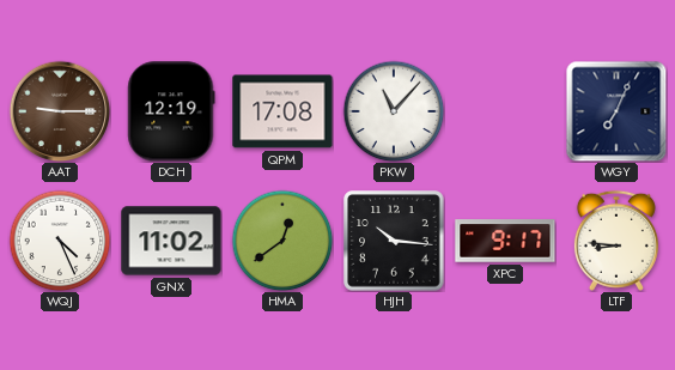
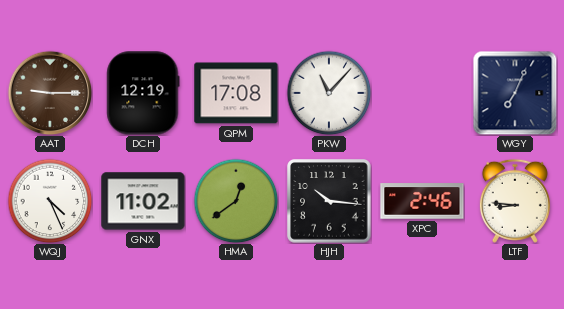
XPC: 9:17 -> 2:46
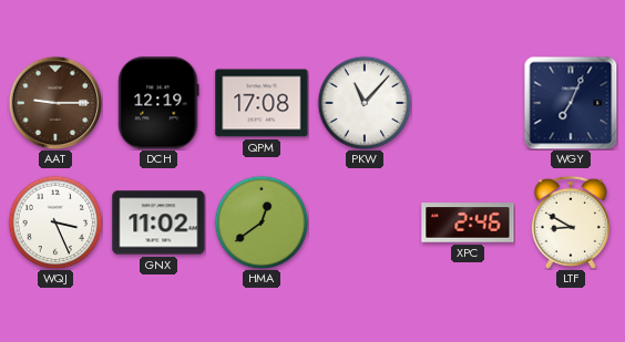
WQJ: 4:26 -> 3:26
HJH: 10:16 -> none
LTF: 8:46 -> 8:50
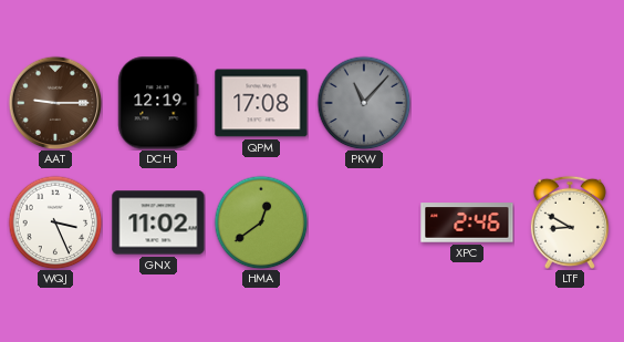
PKW dial: white -> grey
WGY: 7:04 -> none
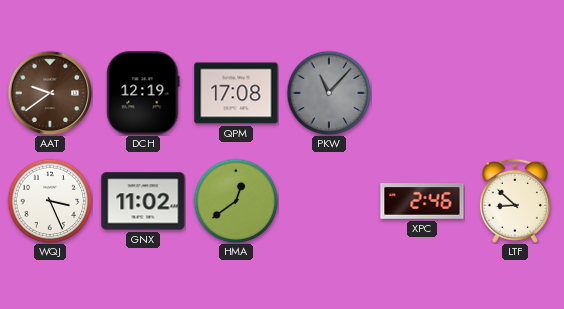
AAT: 9:15 -> 9:39
LTF: 8:50 -> 8:52
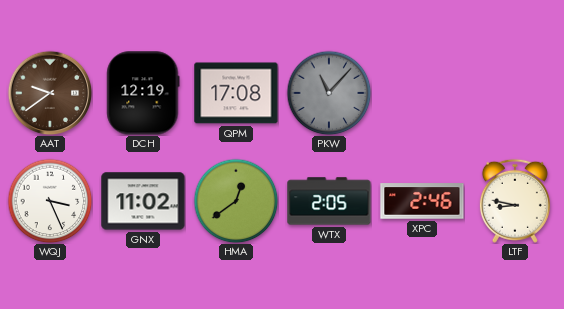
WTX: none -> 2:05
LTF: 8:52 -> 8:47
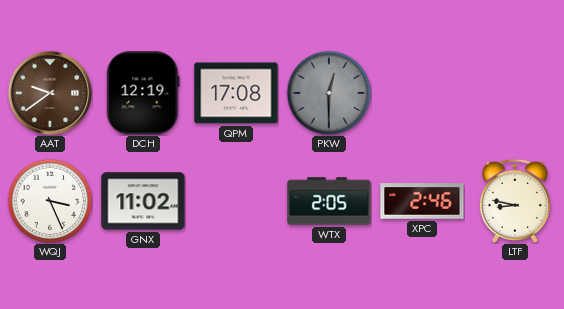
PKW: 11:07 -> 12:30
HMA: 12:39 -> none
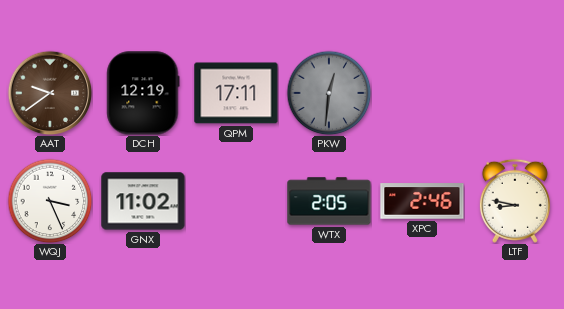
QPM: 17:08 -> 17:11
PKW: 12:30 -> 12:31
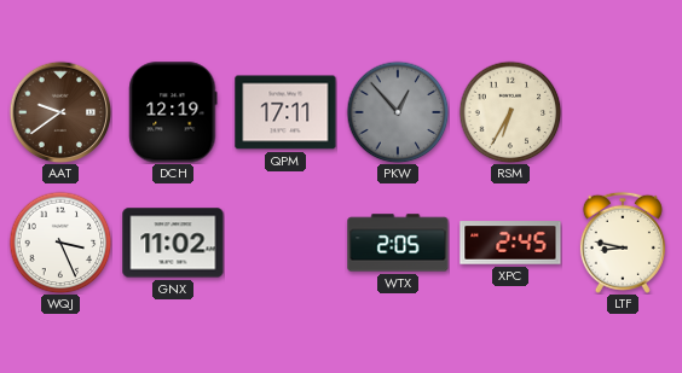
PKW: 12:31 -> 12:53
RSM: none -> 6:35
XPC: 2:46 -> 2:45
